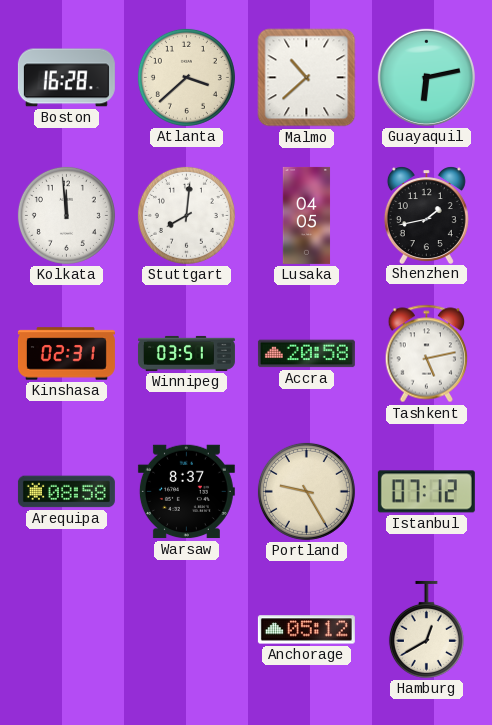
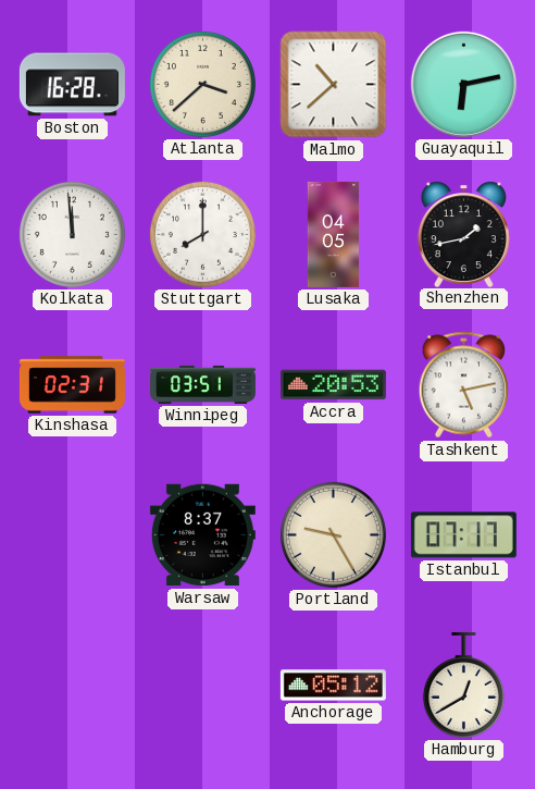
Stuttgart: 8:01 -> 8:00
Accra: 20:58 -> 20:53
Arequipa: 08:58 -> none
Istanbul: 07:12 -> 07:17
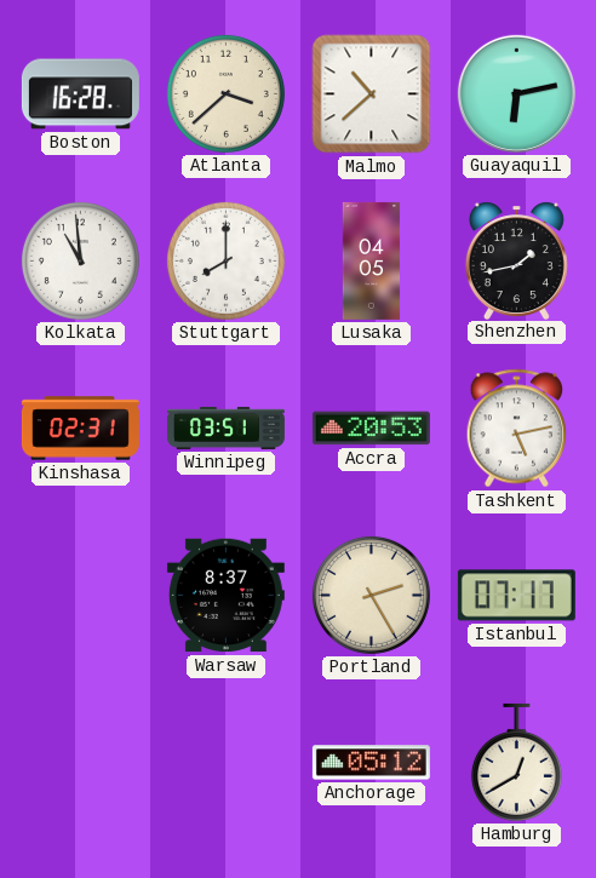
Kolkata: 11:59 -> 10:59
Portland: 9:25 -> 2:25
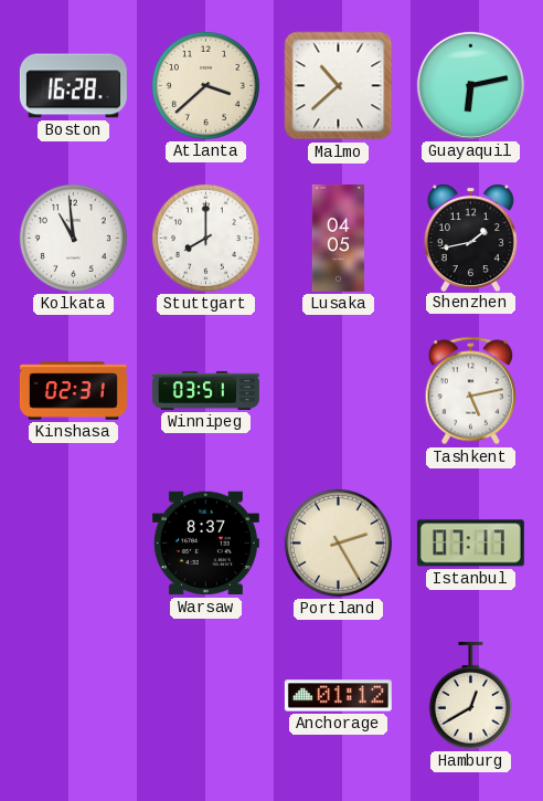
Accra: 20:53 -> none
Anchorage: 05:12 -> 01:12
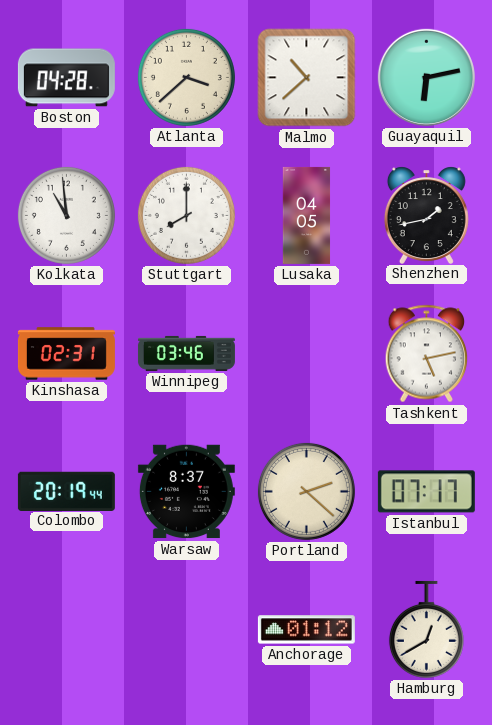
Boston: 16:28 -> 04:28
Winnipeg: 03:51 -> 03:46
Colombo: none -> 20:19
Portland: 2:25 -> 2:22
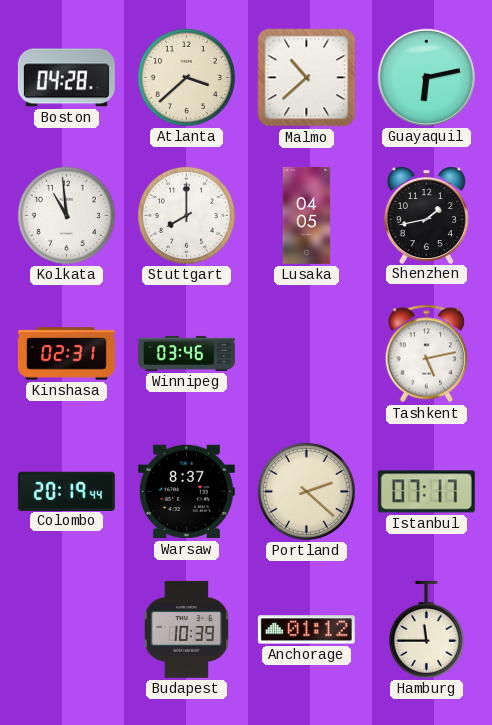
Budapest: none -> 10:39
Hamburg: 12:40 -> 11:45
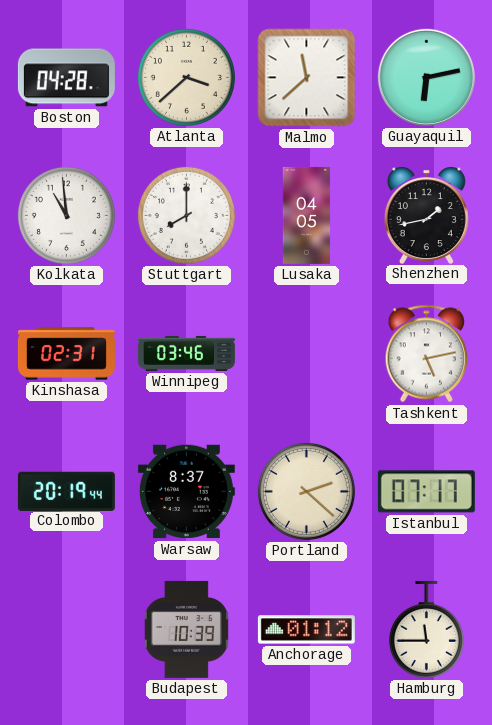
Malmo: 10:38 -> 11:38
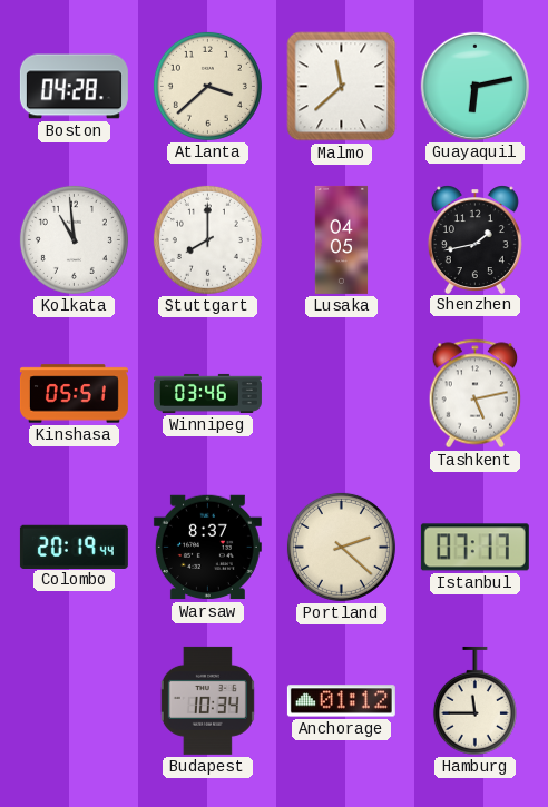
Kinshasa: 02:31 -> 05:51
Budapest: 10:39 -> 10:34
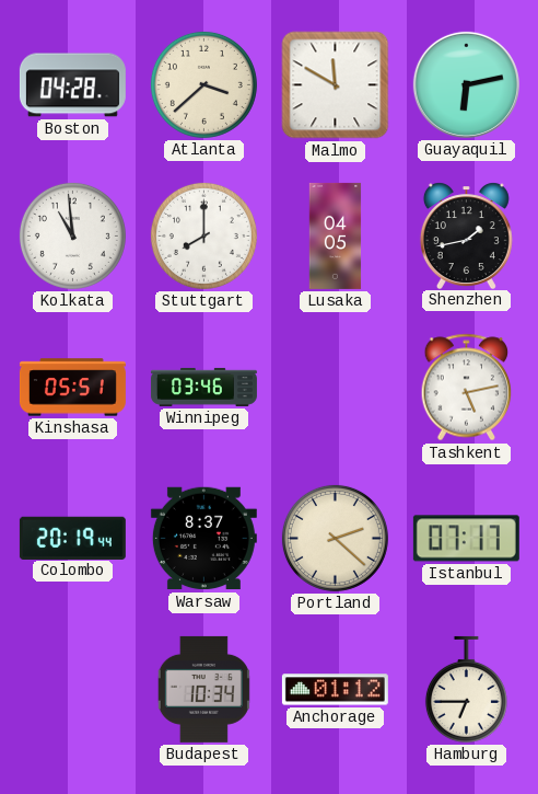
Malmo: 11:38 -> 11:50
Hamburg: 11:45 -> 6:45
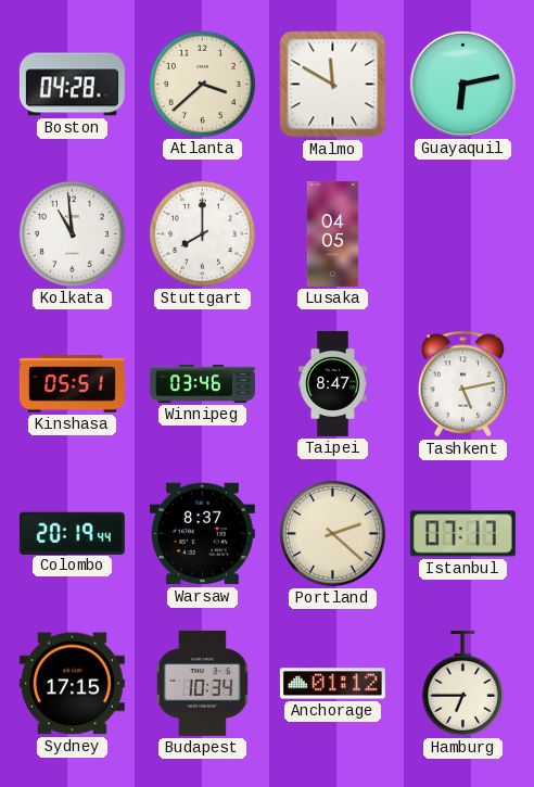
Shenzhen: 1:43 -> none
Taipei: none -> 8:47
Sydney: none -> 17:15
